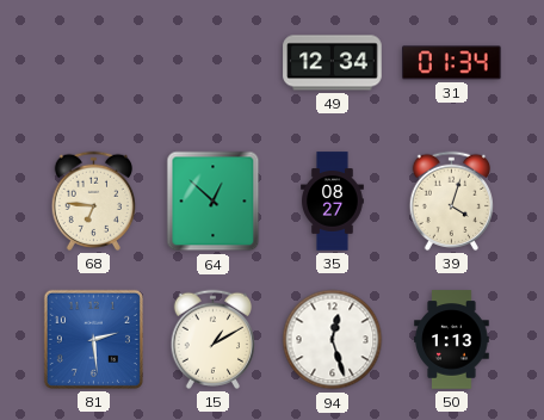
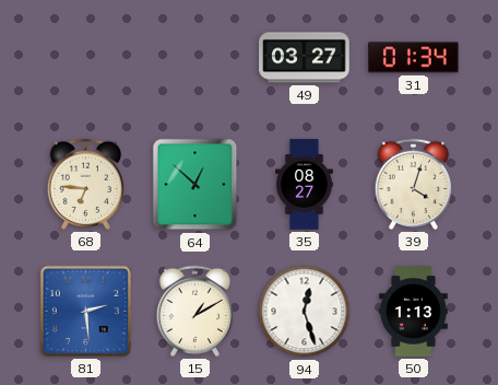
49: 12:34 -> 03:27
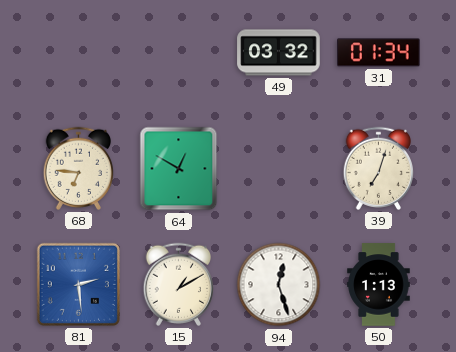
49: 03:27 -> 03:32
64: 12:52 -> 12:50
35: 08:27 -> none
39: 4:03 -> 7:03
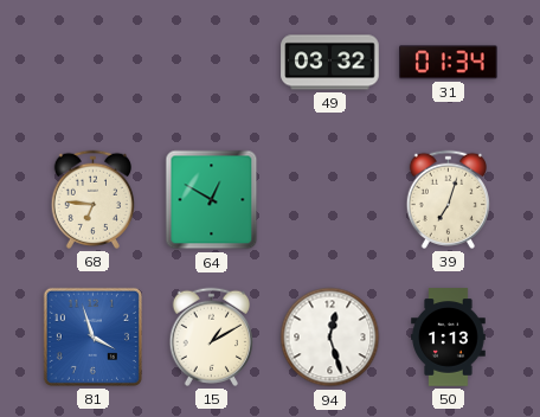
81: 2:29 -> 3:57
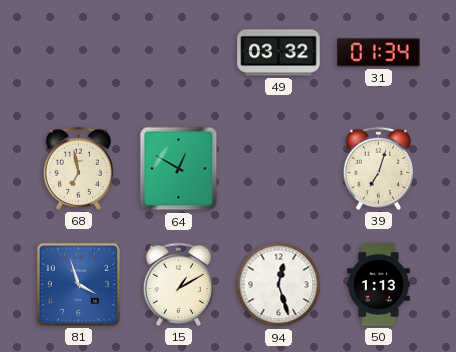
68: 6:46 -> 6:58
